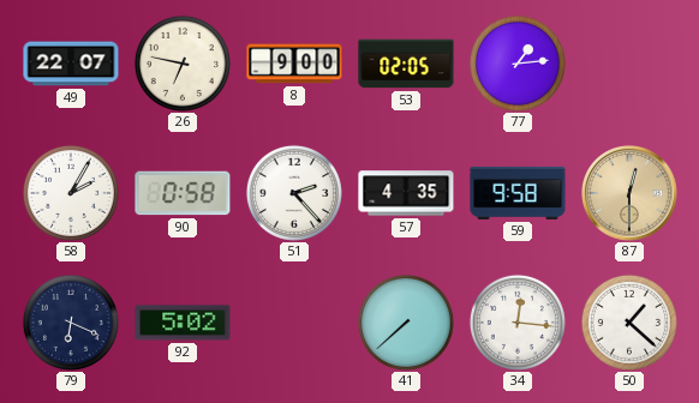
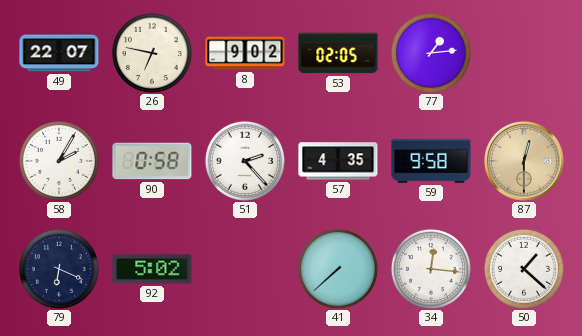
8: 9:00 -> 9:02
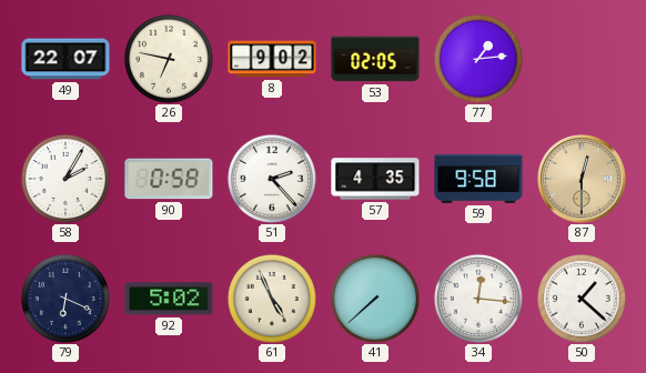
61: none -> 4:56
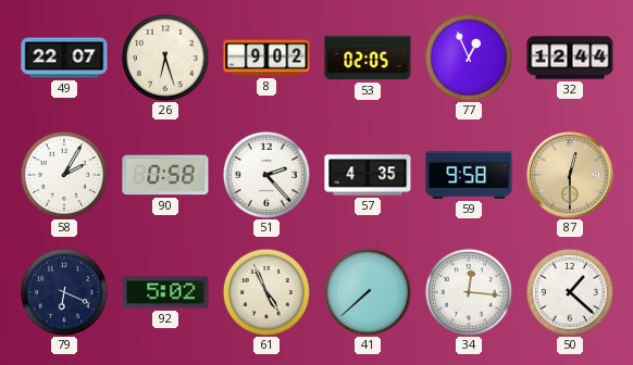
26: 6:47 -> 6:27
77: 1:14 -> 12:56
32: none -> 12:44
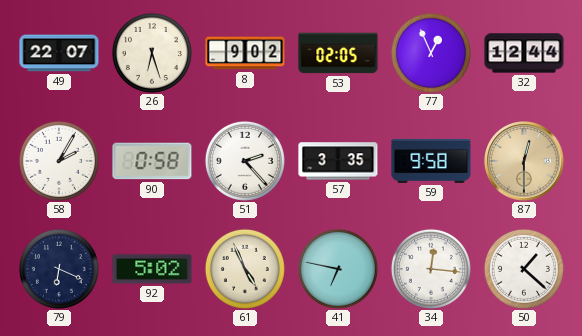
57: 4:35 -> 3:35
41: 7:38 -> 6:47
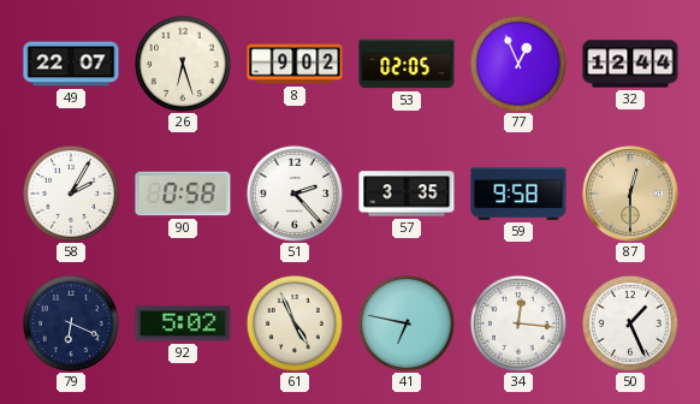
50: 1:22 -> 1:26
